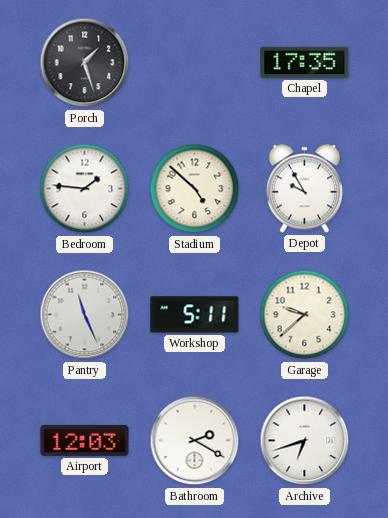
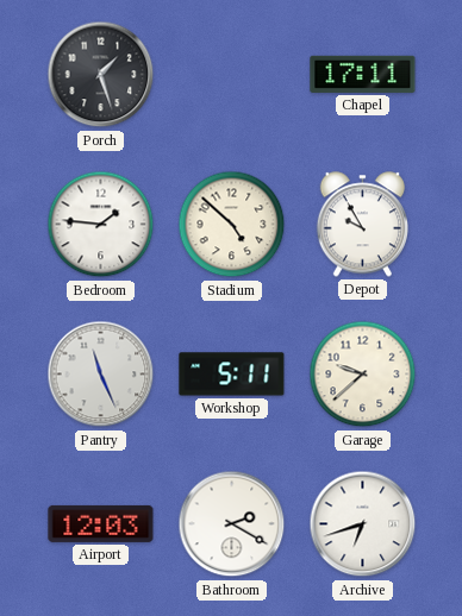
Chapel: 17:35 -> 17:11
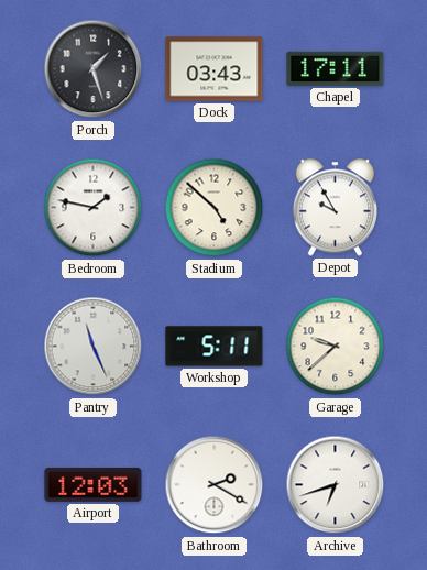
Dock: none -> 03:43
Bedroom: 1:46 -> 1:47
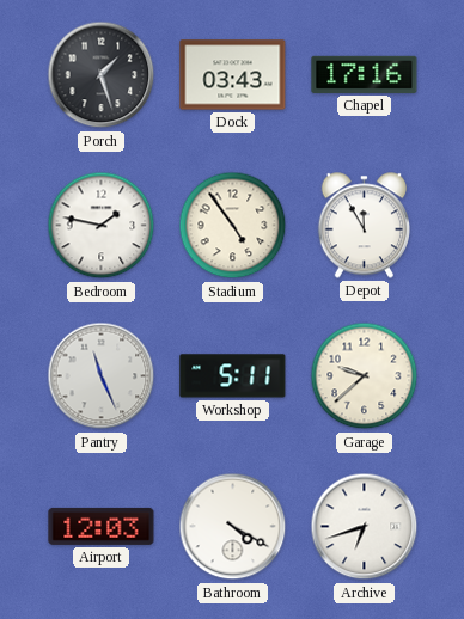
Chapel: 17:11 -> 17:16
Stadium: 4:52 -> 4:54
Depot: 9:55 -> 11:55
Bathroom: 2:20 -> 4:20
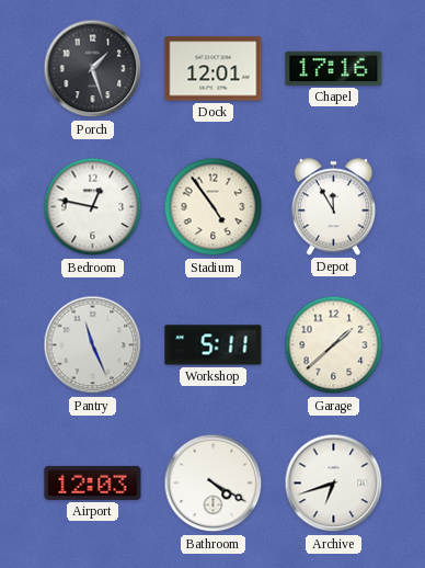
Dock: 03:43 -> 12:01
Bedroom: 1:47 -> 12:47
Garage: 9:38 -> 1:38
